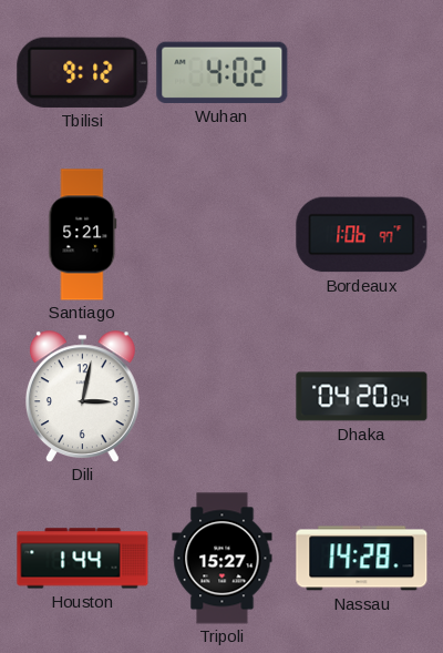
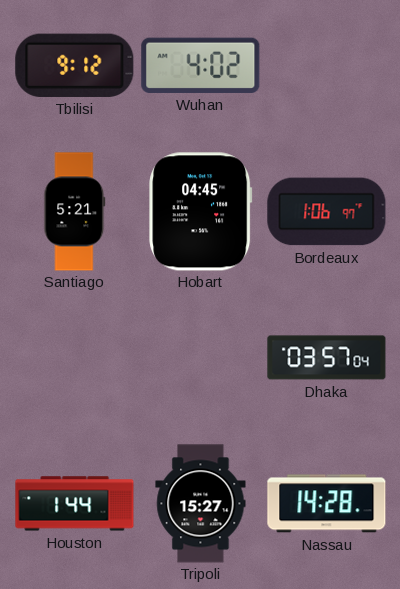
Hobart: none -> 04:45
Dili: 3:02 -> none
Dhaka: 04:20 -> 03:57
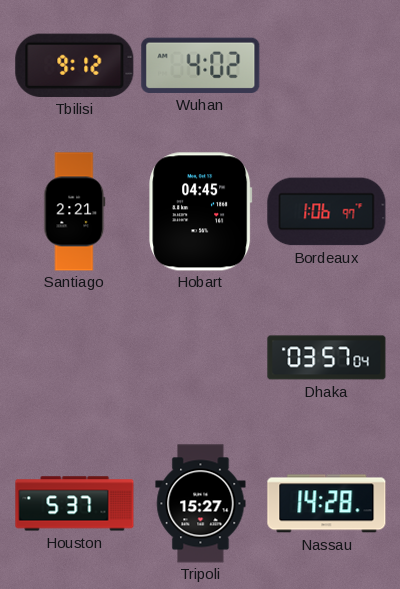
Santiago: 5:21 -> 2:21
Houston: 1:44 -> 5:37
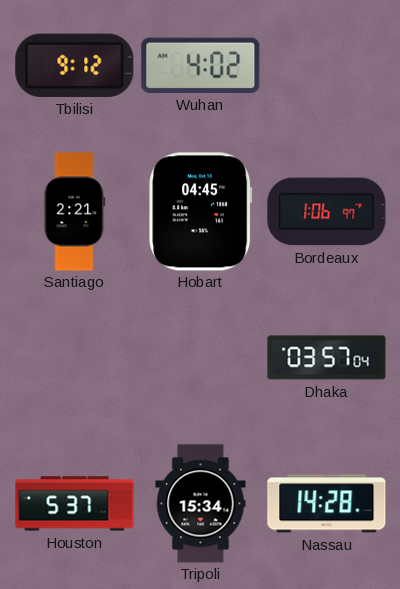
Tripoli: 15:27 -> 15:34
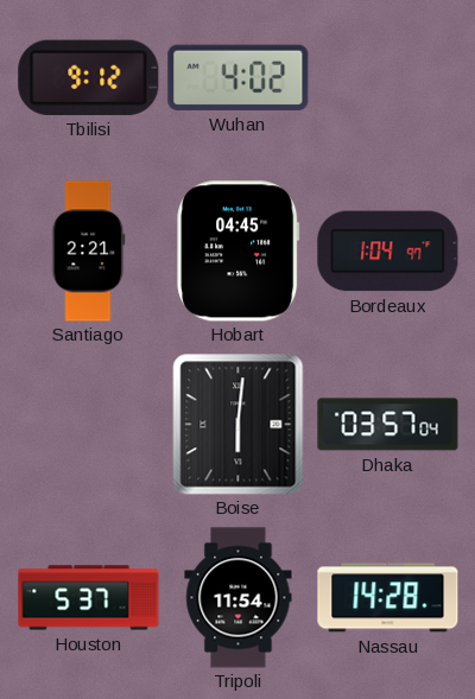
Bordeaux: 1:06 -> 1:04
Boise: none -> 6:01
Tripoli: 15:34 -> 11:54
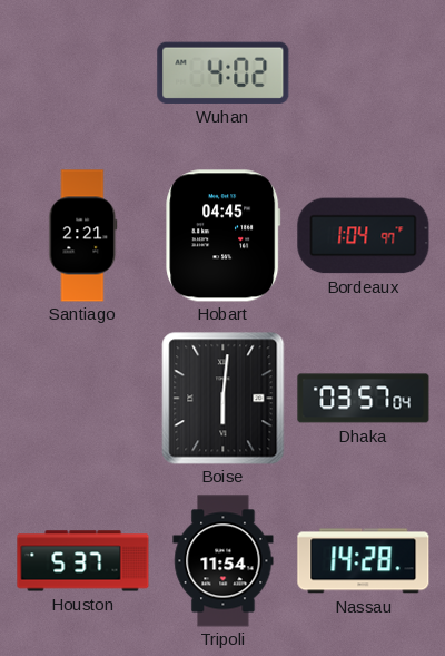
Tbilisi: 9:12 -> none
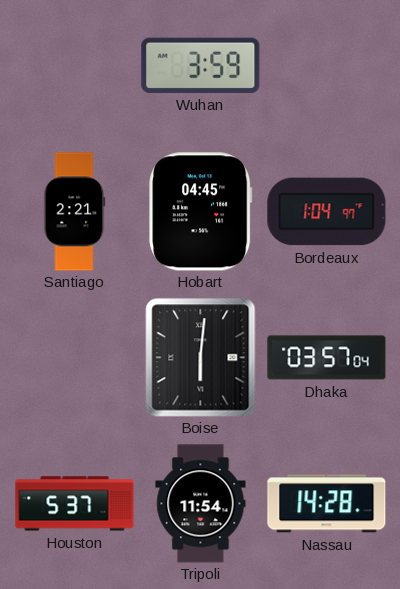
Wuhan: 4:02 -> 3:59
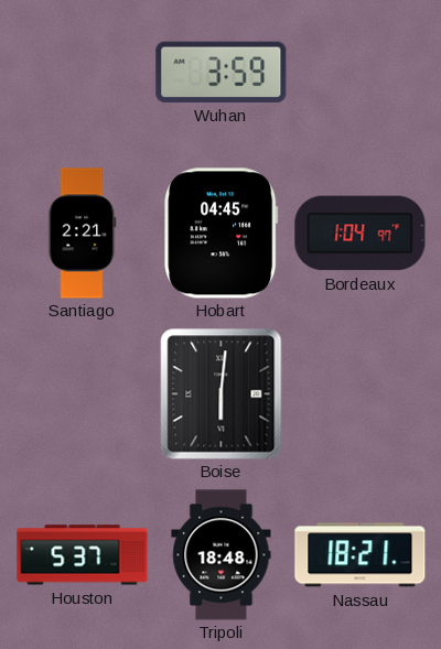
Dhaka: 03:57 -> none
Tripoli: 11:54 -> 18:48
Nassau: 14:28 -> 18:21
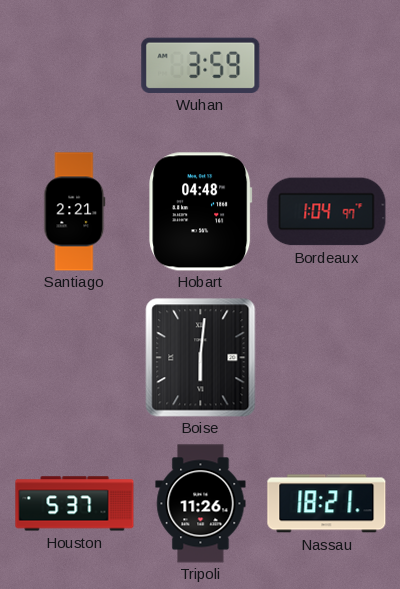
Hobart: 04:45 -> 04:48
Tripoli: 18:48 -> 11:26
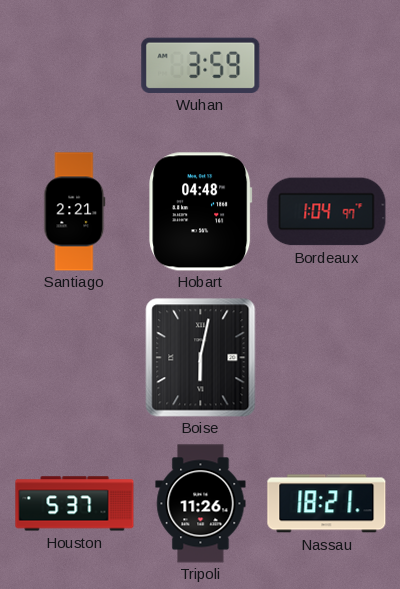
Boise: 6:01 -> 6:02
